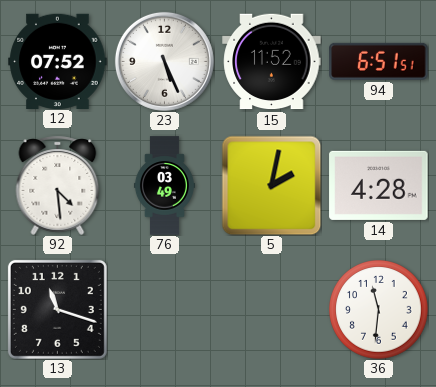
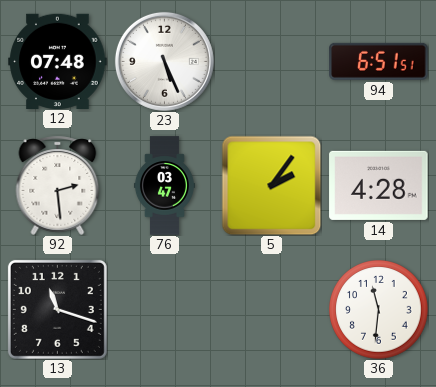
12: 07:52 -> 07:48
15: 11:52 -> none
92: 4:29 -> 2:29
76: 03:49 -> 03:47
5: 2:02 -> 2:06
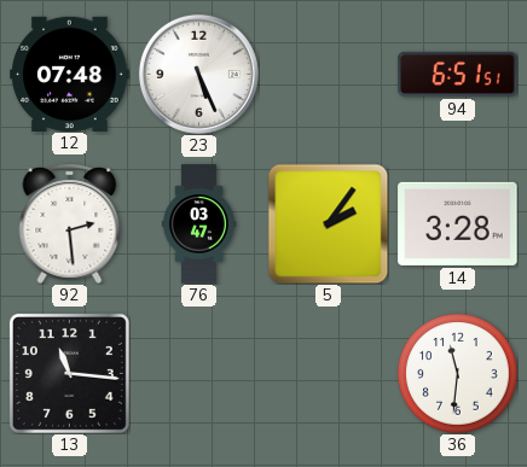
14: 4:28 -> 3:28
13: 11:18 -> 11:16
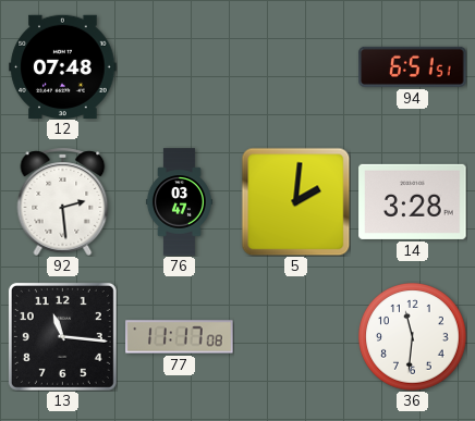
23: 5:26 -> none
5: 2:06 -> 2:01
77: none -> 11:17
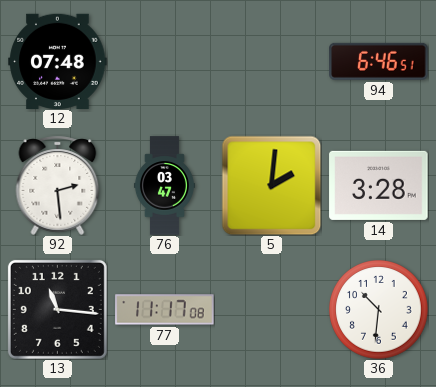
94: 6:51 -> 6:46
36: 11:31 -> 10:31
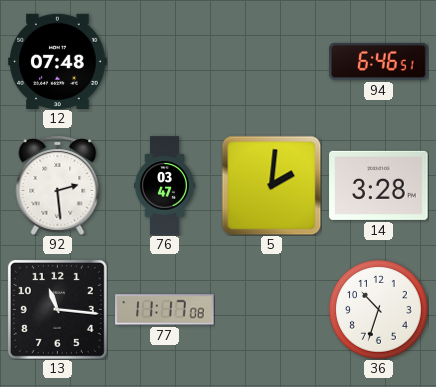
36: 10:31 -> 10:33
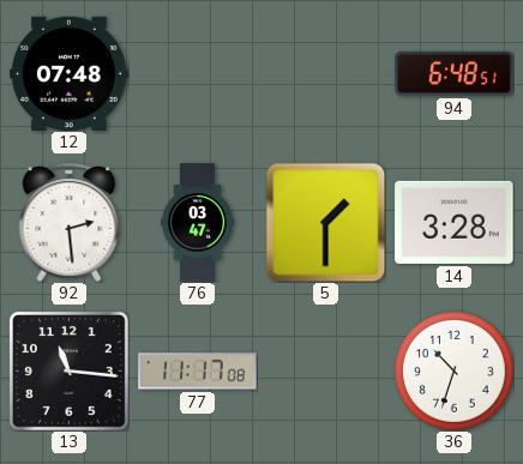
94: 6:46 -> 6:48
5: 2:01 -> 1:30
